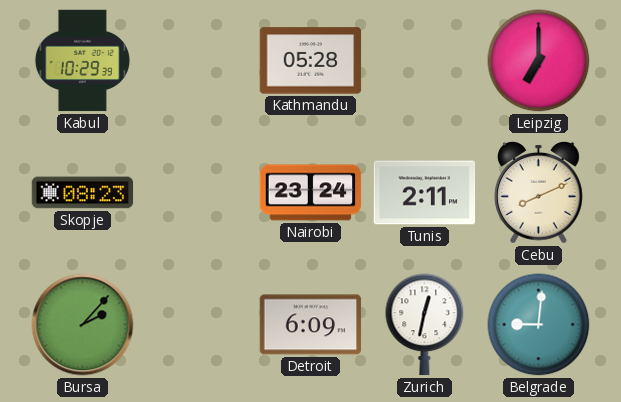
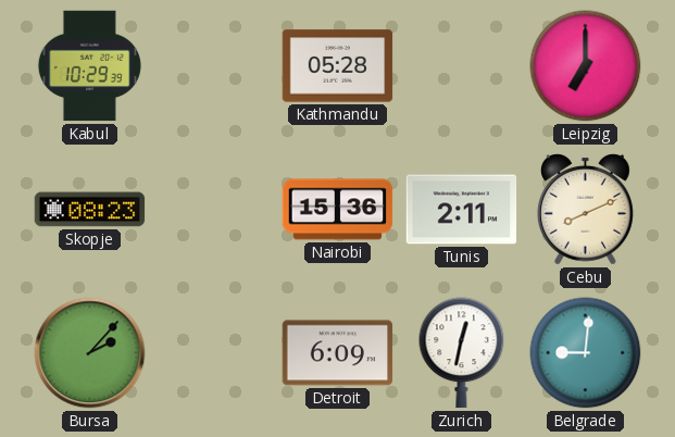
Nairobi: 23:24 -> 15:36
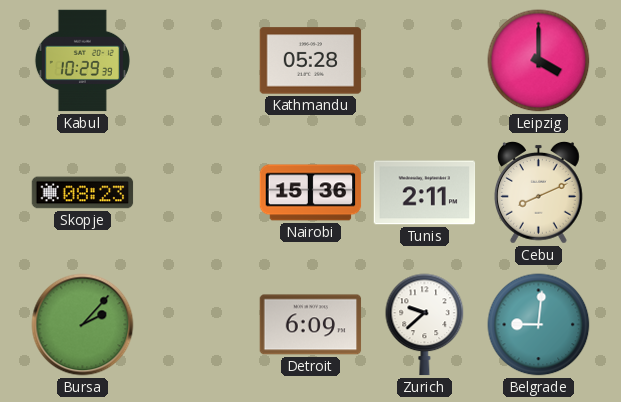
Leipzig: 7:00 -> 4:00
Zurich: 12:32 -> 9:38
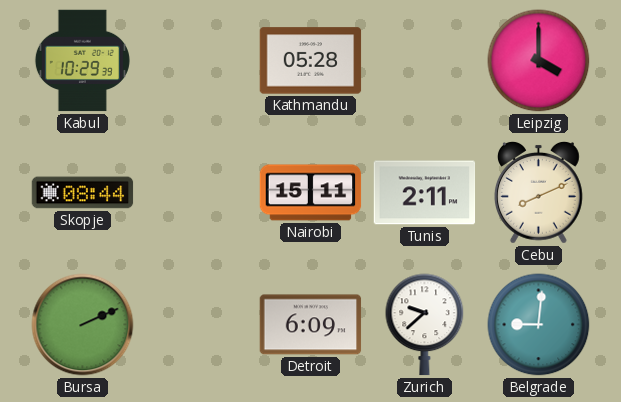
Skopje: 08:23 -> 08:44
Nairobi: 15:36 -> 15:11
Bursa: 2:07 -> 2:11
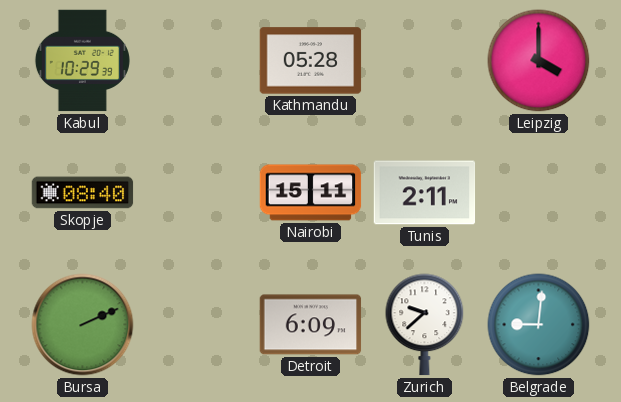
Skopje: 08:44 -> 08:40
Cebu: 8:11 -> none
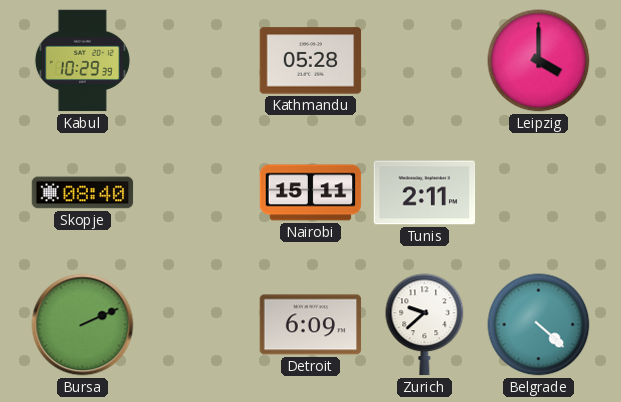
Belgrade: 9:01 -> 4:22
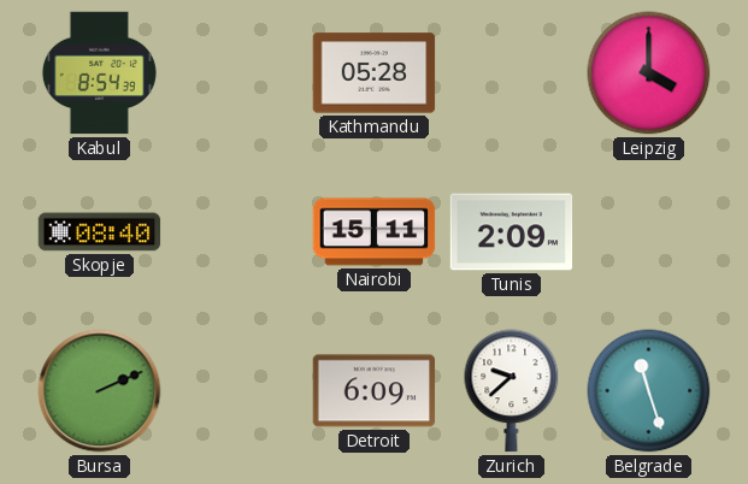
Kabul: 10:29 -> 8:54
Tunis: 2:11 -> 2:09
Belgrade: 4:22 -> 11:27
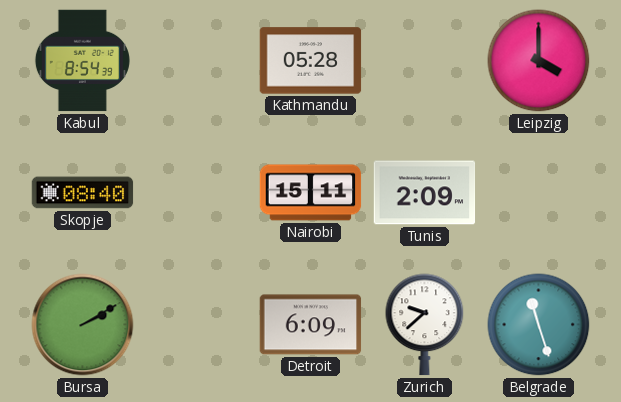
Bursa: 2:11 -> 2:10
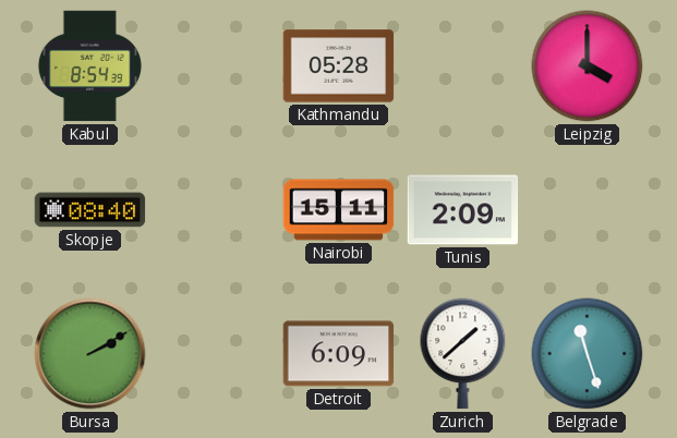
Zurich: 9:38 -> 1:38
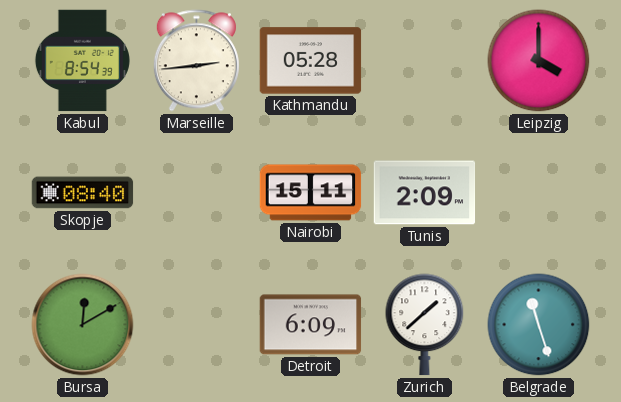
Marseille: none -> 2:44
Bursa: 2:10 -> 12:10
